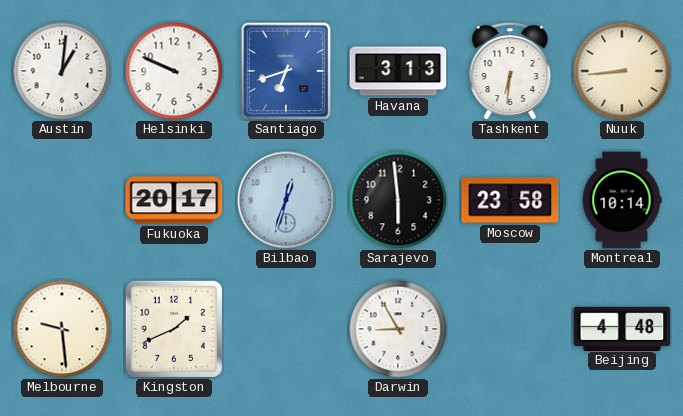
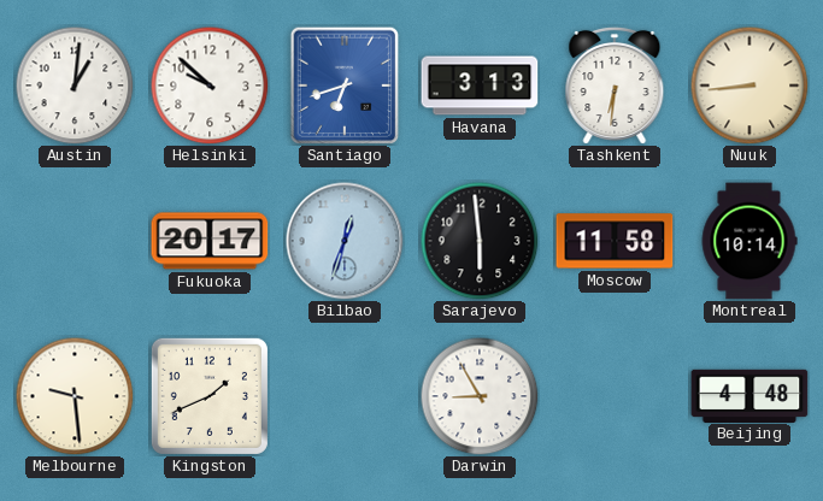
Helsinki: 9:49 -> 9:52
Moscow: 23:58 -> 11:58
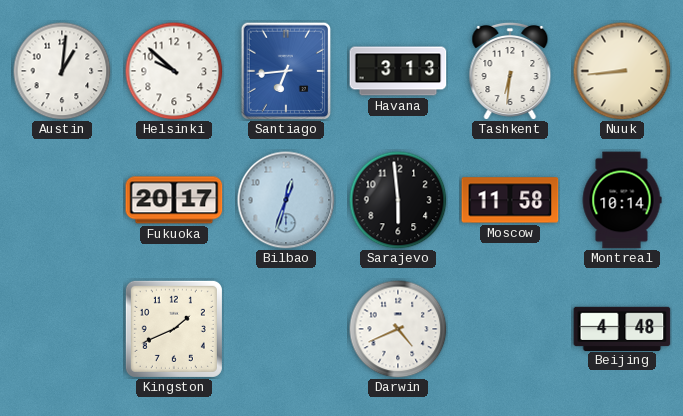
Santiago: 6:42 -> 6:44
Melbourne: 9:29 -> none
Darwin: 8:55 -> 4:41
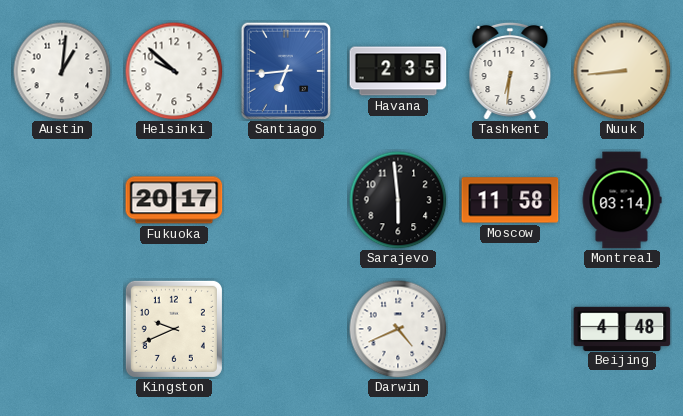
Havana: 3:13 -> 2:35
Bilbao: 12:33 -> none
Montreal: 10:14 -> 03:14
Kingston: 1:41 -> 9:41
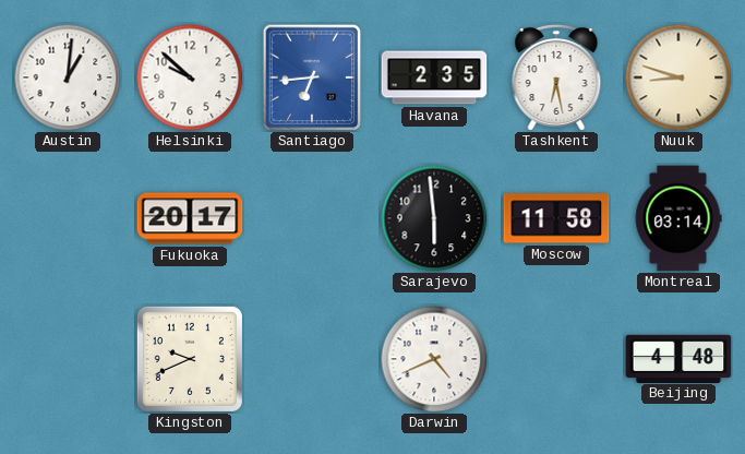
Tashkent: 6:31 -> 6:28
Nuuk: 8:44 -> 8:48
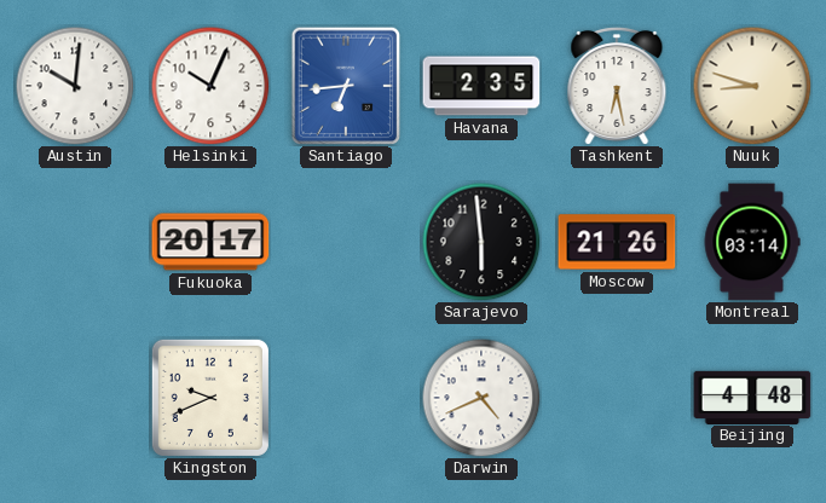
Austin: 1:01 -> 10:01
Helsinki: 9:52 -> 10:04
Moscow: 11:58 -> 21:26
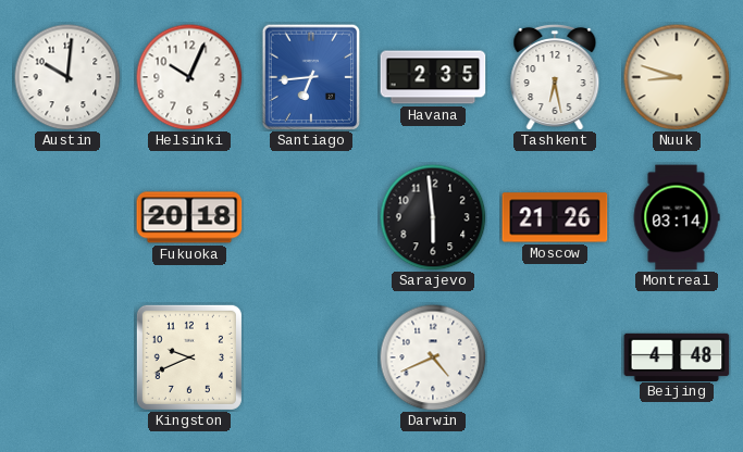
Fukuoka: 20:17 -> 20:18
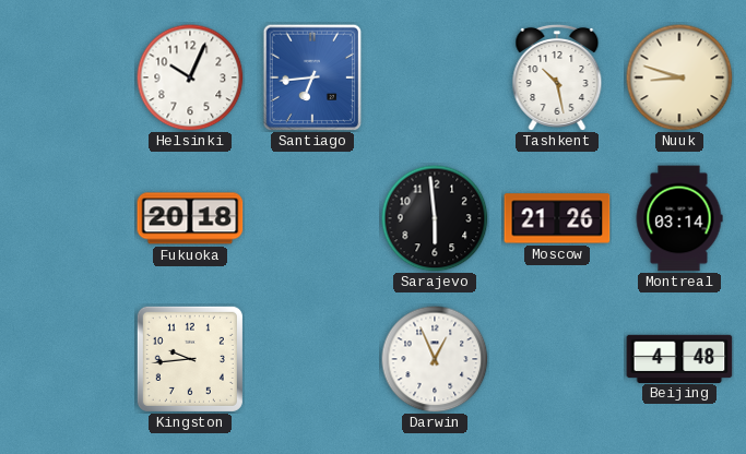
Austin: 10:01 -> none
Havana: 2:35 -> none
Tashkent: 6:28 -> 10:28
Kingston: 9:41 -> 9:44
Darwin: 4:41 -> 12:56
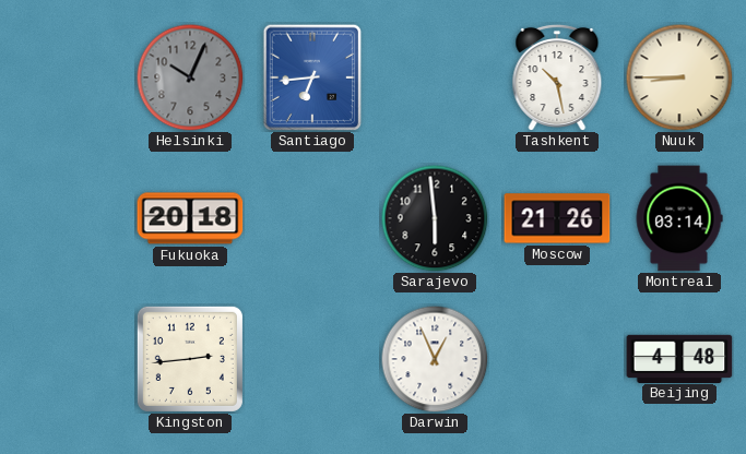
Helsinki dial: white -> grey
Nuuk: 8:48 -> 8:45
Kingston: 9:44 -> 2:44
